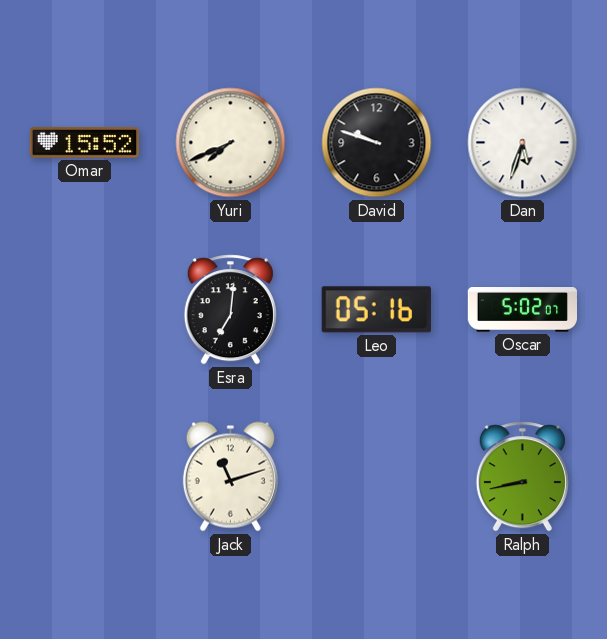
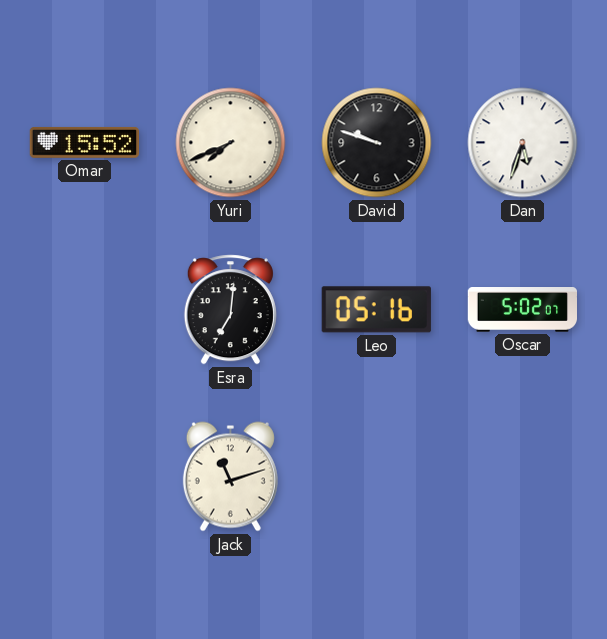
Ralph: 8:43 -> none
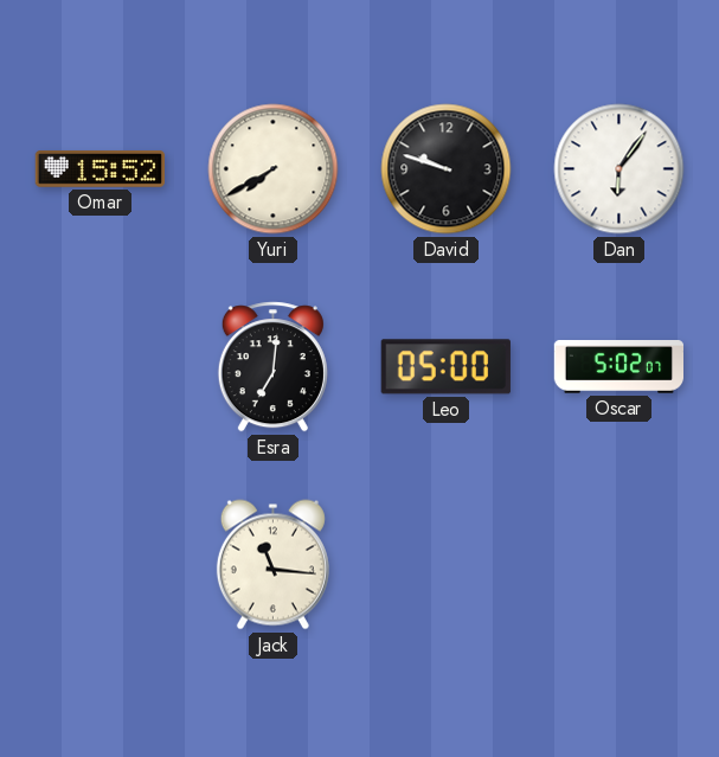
Yuri: 7:41 -> 7:40
Dan: 5:33 -> 6:06
Leo: 05:16 -> 05:00
Jack: 11:12 -> 11:16
